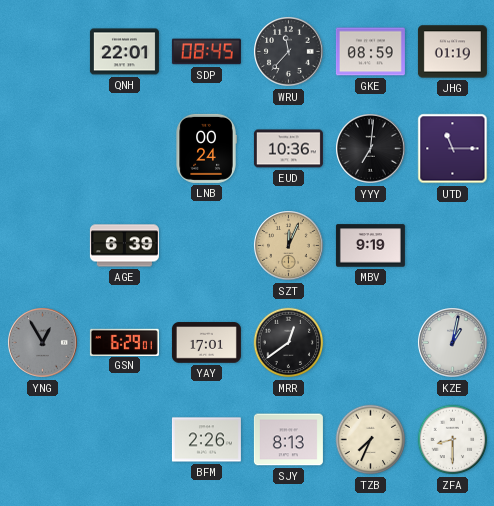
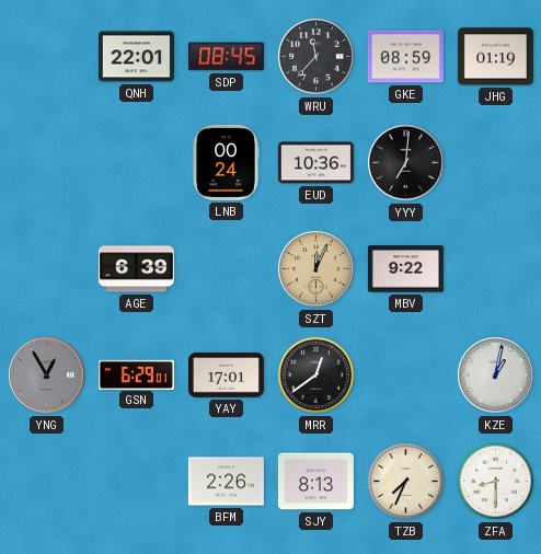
UTD: 11:15 -> none
MBV: 9:19 -> 9:22
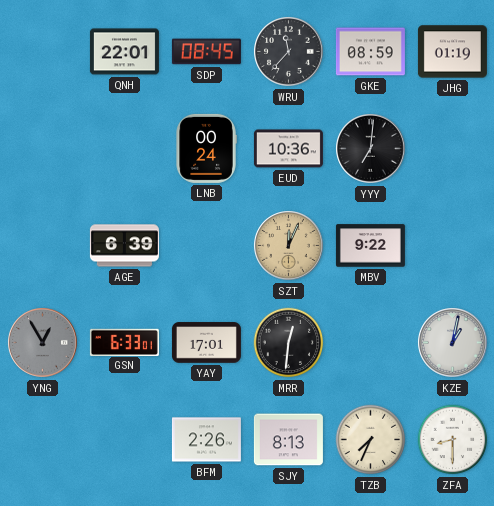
GSN: 6:29 -> 6:33
MRR: 12:39 -> 12:31
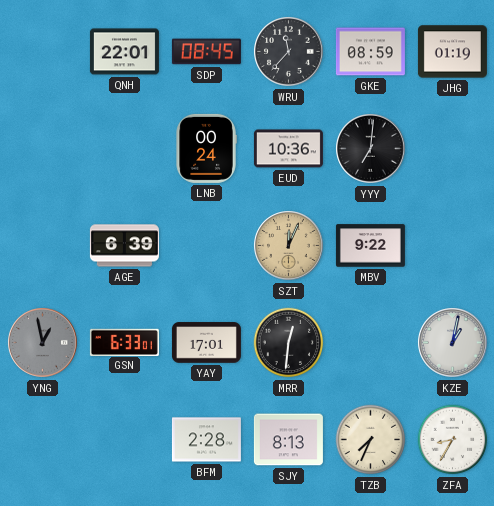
YNG: 12:55 -> 12:58
BFM: 2:26 -> 2:28
ZFA: 8:30 -> 8:35
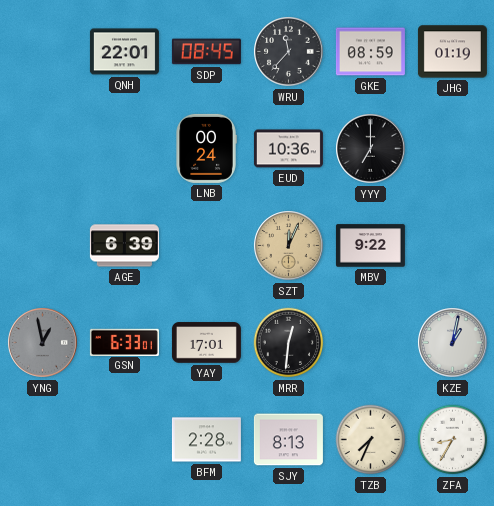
YYY: 7:01 -> 7:00
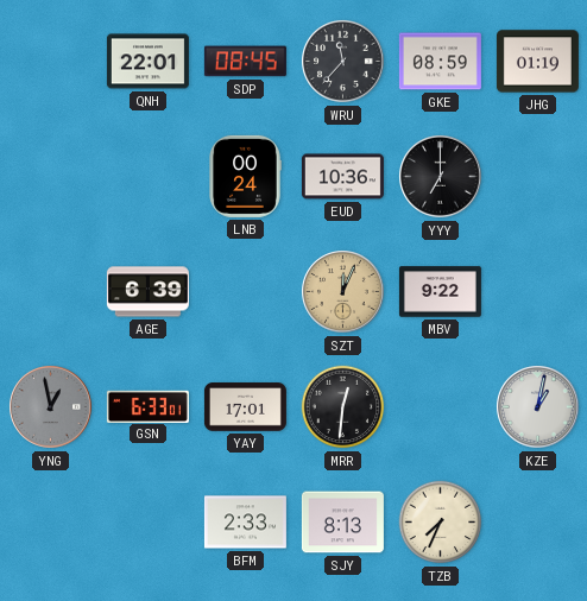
BFM: 2:28 -> 2:33
ZFA: 8:35 -> none
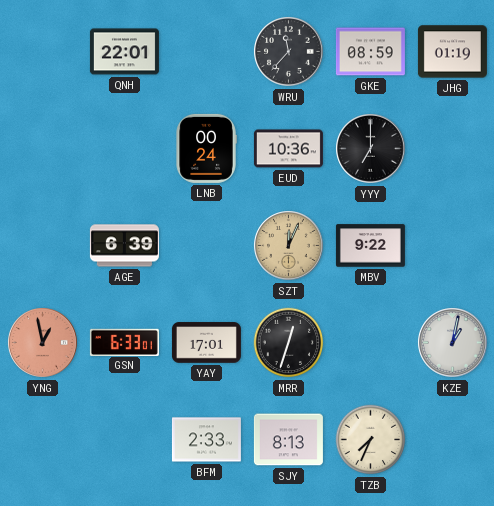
SDP: 08:45 -> none
YNG dial: grey -> salmon
MRR: 12:31 -> 12:33
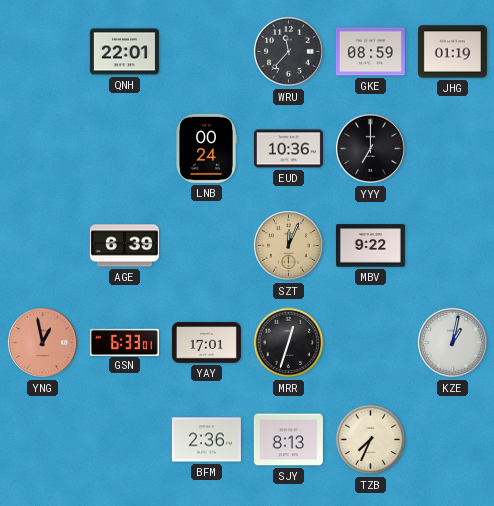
BFM: 2:33 -> 2:36
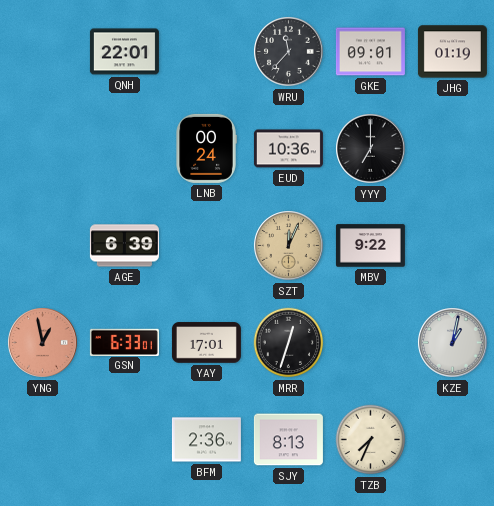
GKE: 08:59 -> 09:01
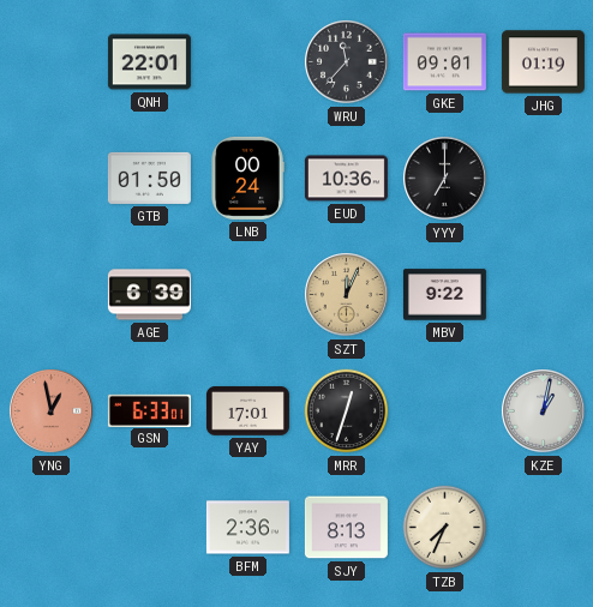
GTB: none -> 01:50
